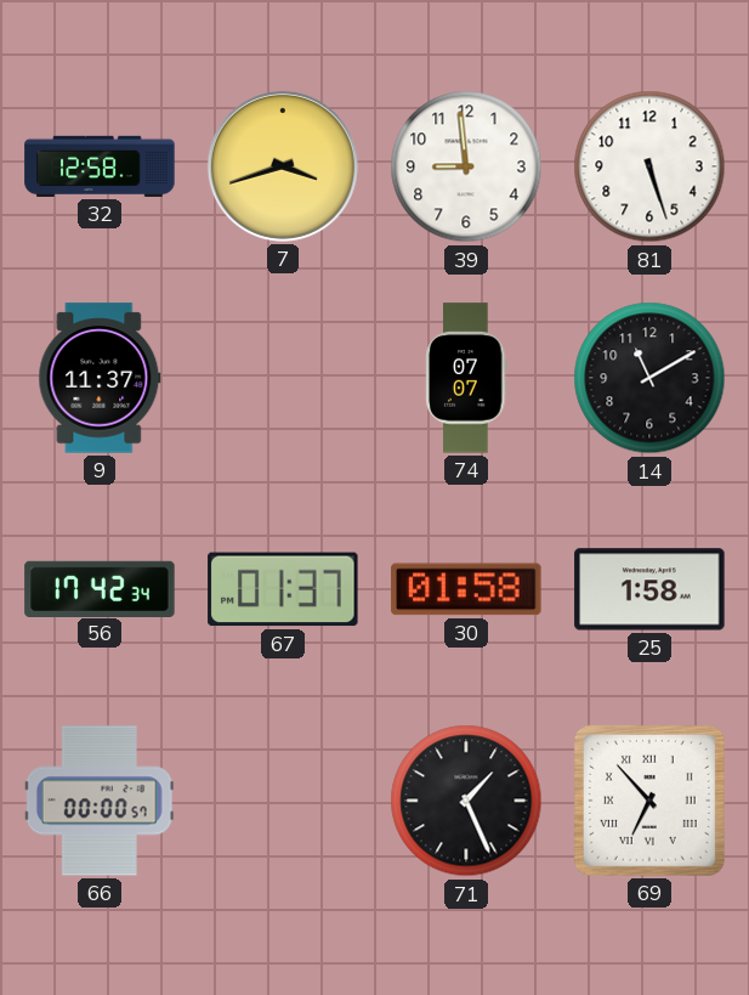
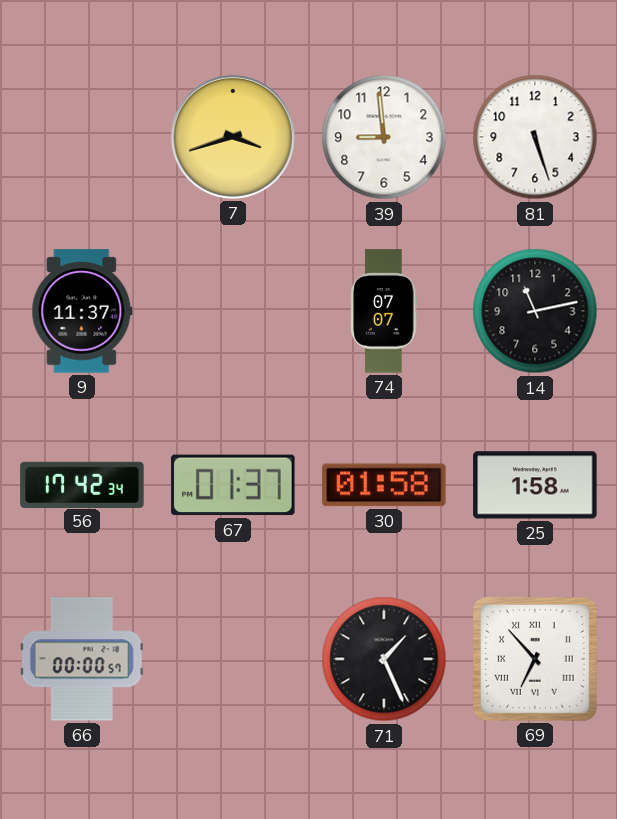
32: 12:58 -> none
14: 11:10 -> 11:13
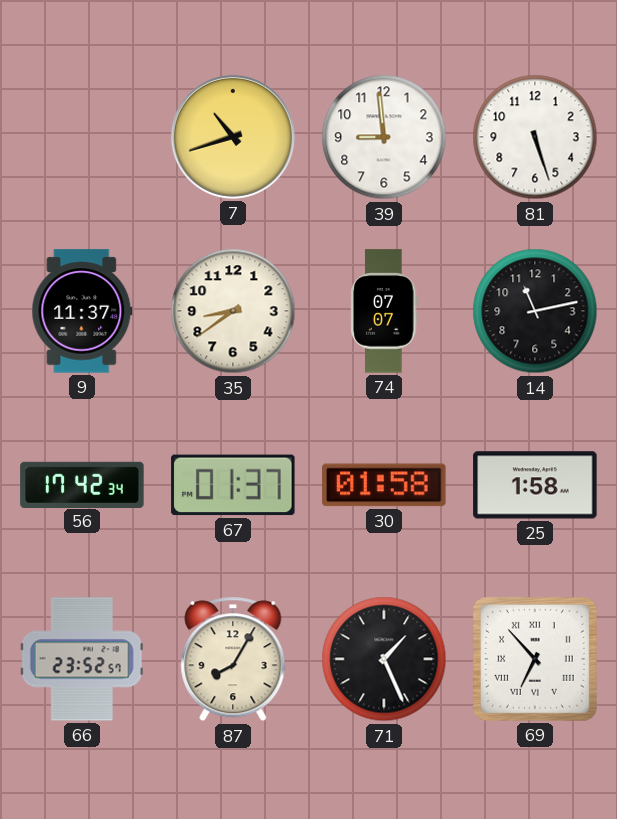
7: 3:42 -> 10:42
35: none -> 8:39
66: 00:00 -> 23:52
87: none -> 8:05
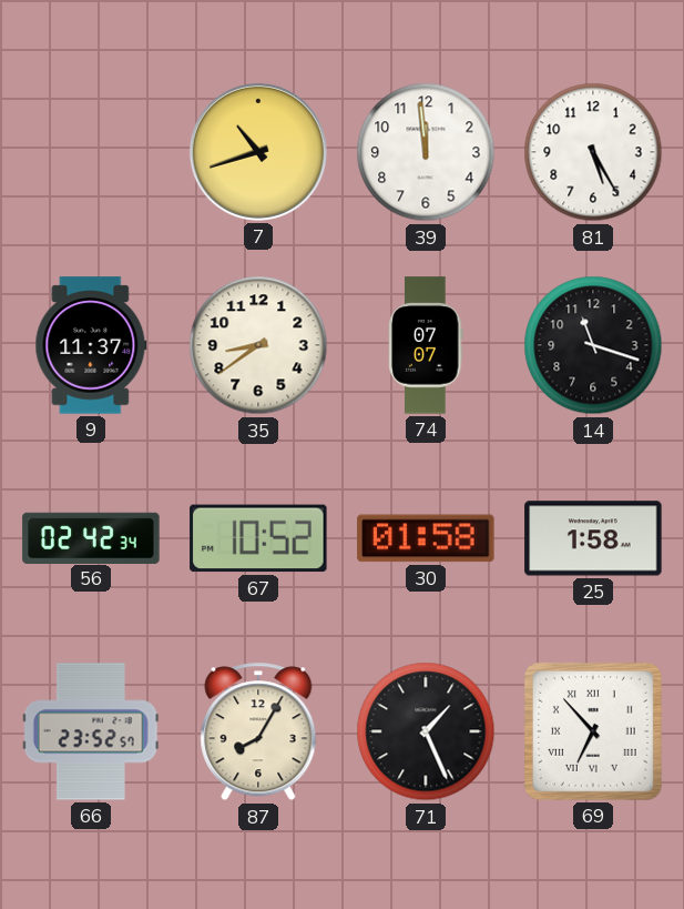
39: 8:59 -> 11:59
81: 5:27 -> 5:25
14: 11:13 -> 11:18
56: 17:42 -> 02:42
67: 01:37 -> 10:52
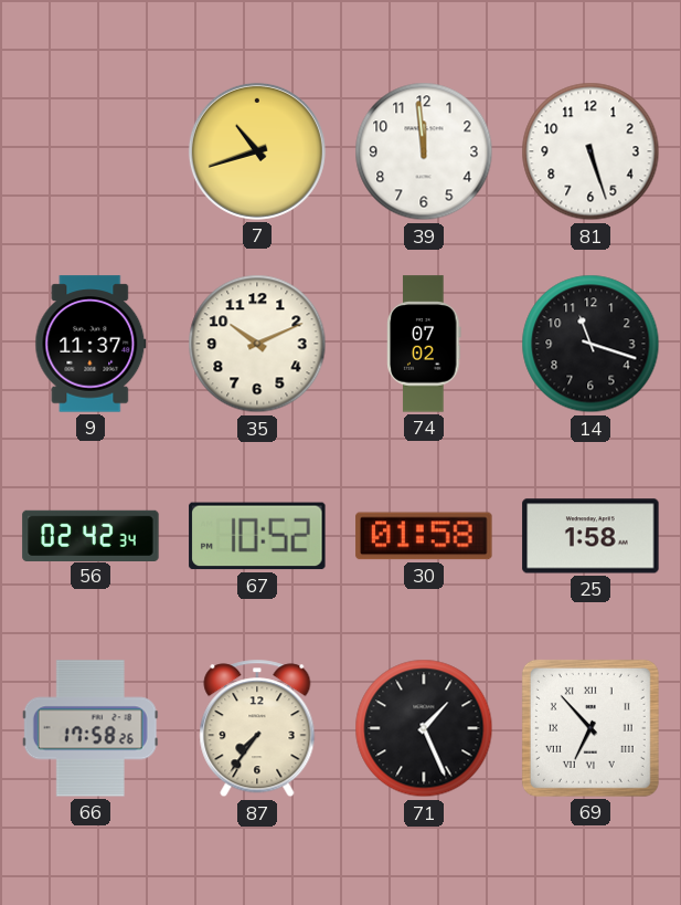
81: 5:25 -> 5:27
35: 8:39 -> 10:11
74: 07:07 -> 07:02
66: 23:52 -> 17:58
87: 8:05 -> 7:36
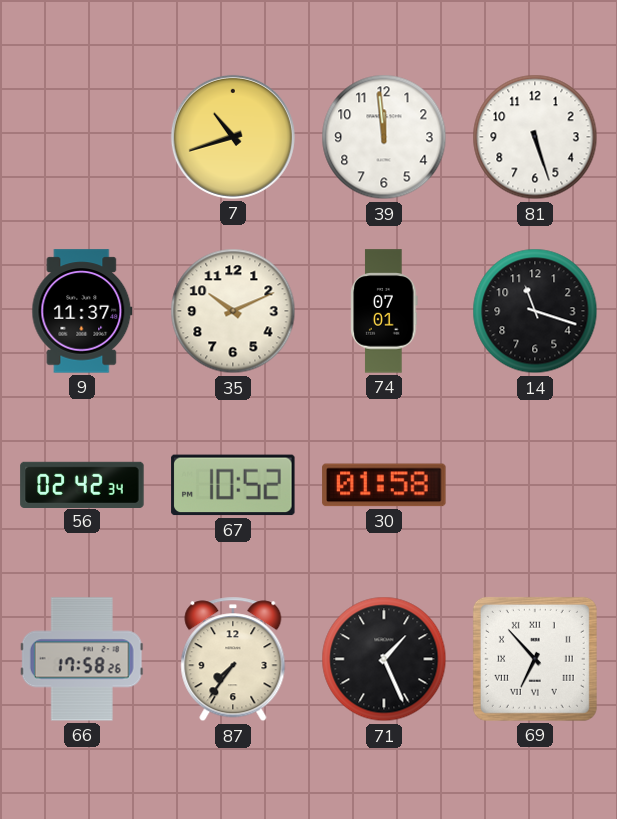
74: 07:02 -> 07:01
25: 1:58 -> none
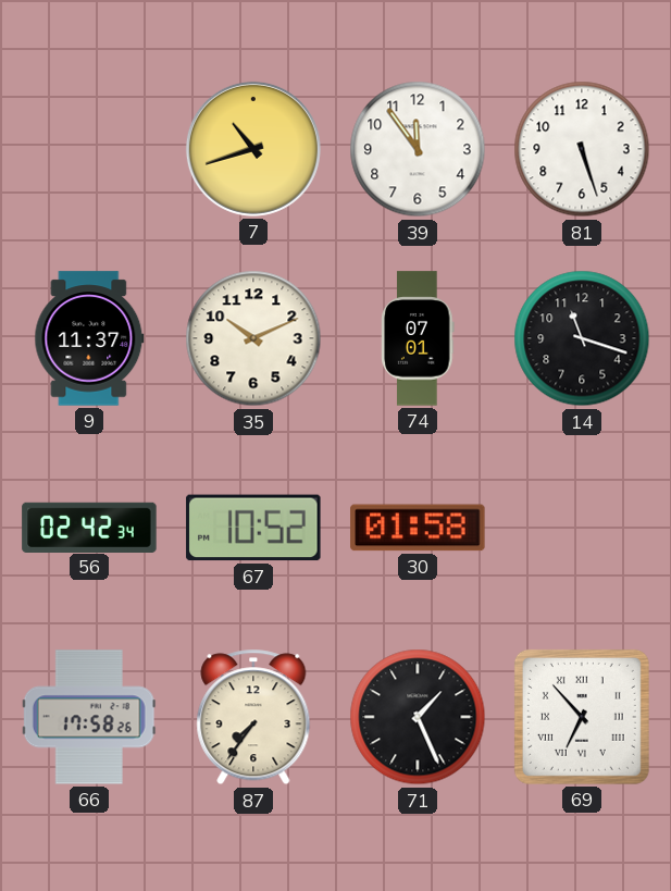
39: 11:59 -> 11:54
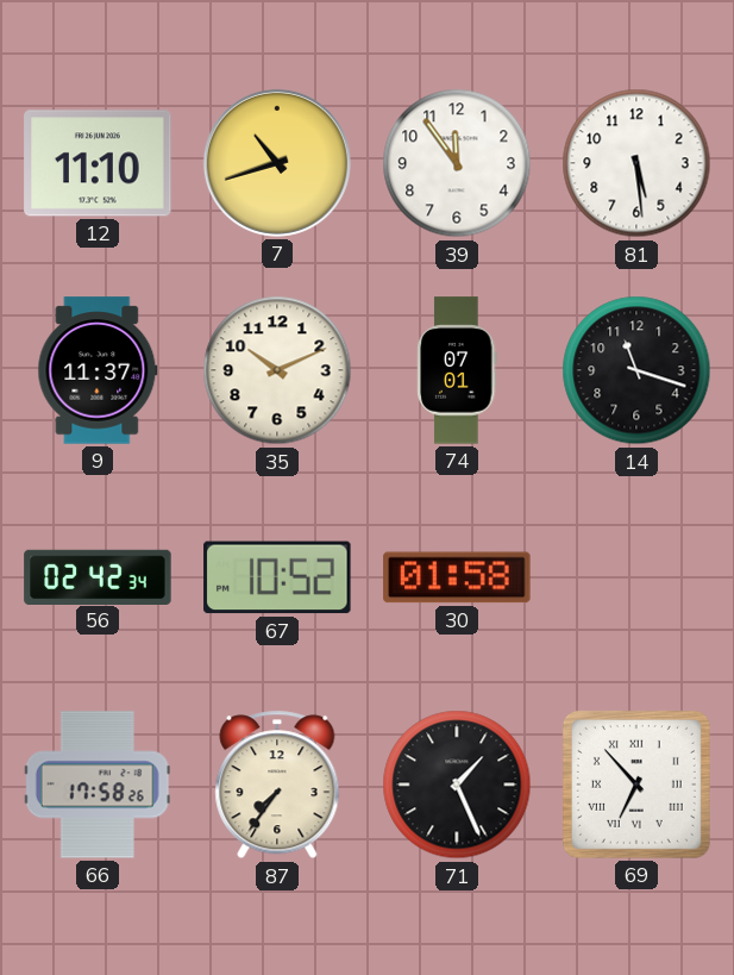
12: none -> 11:10
81: 5:27 -> 5:29
